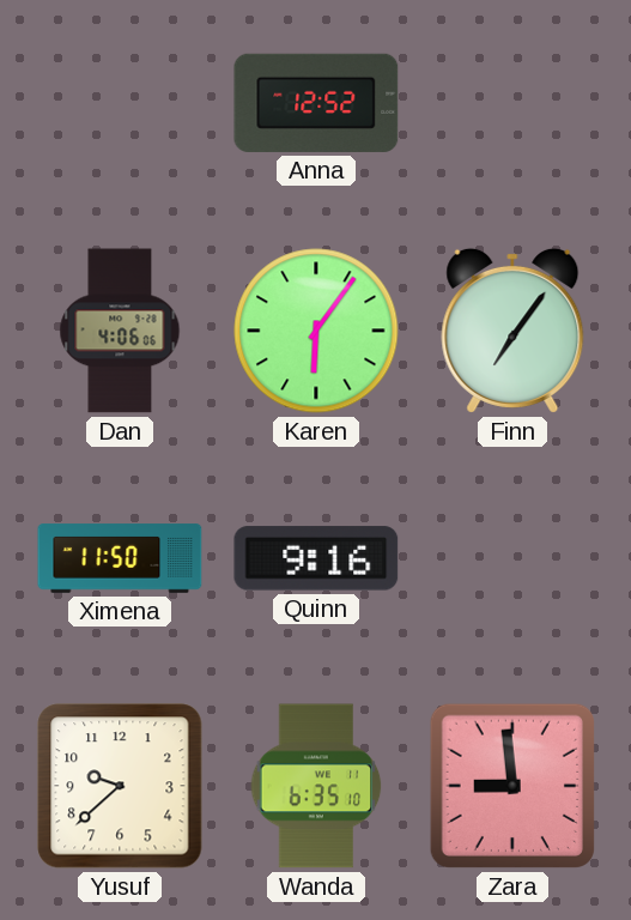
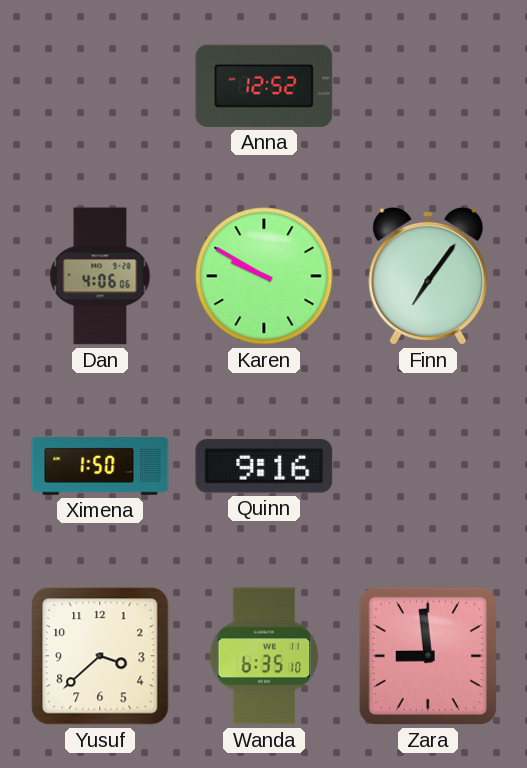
Karen: 6:06 -> 9:50
Ximena: 11:50 -> 1:50
Yusuf: 9:38 -> 3:38
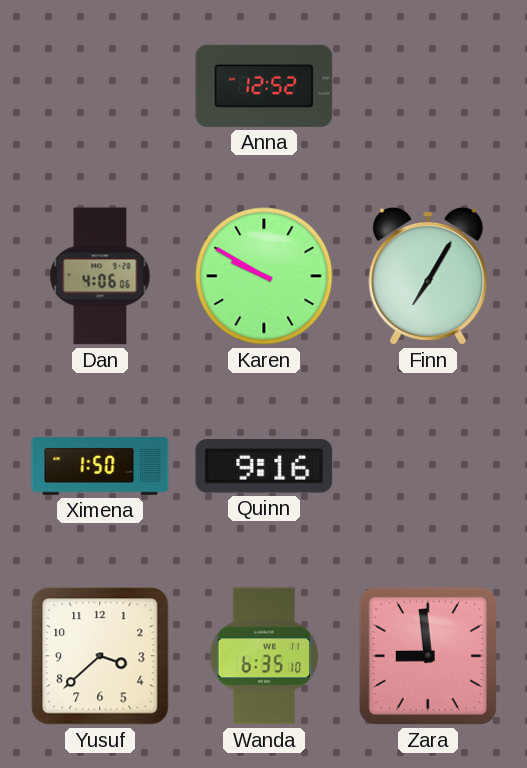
Finn: 7:06 -> 7:05
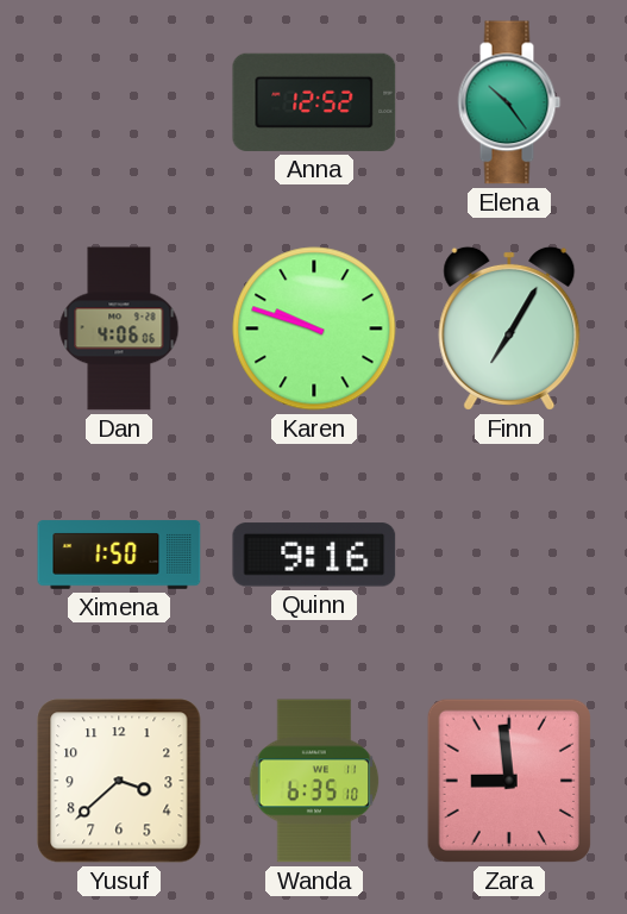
Elena: none -> 10:24
Karen: 9:50 -> 9:48
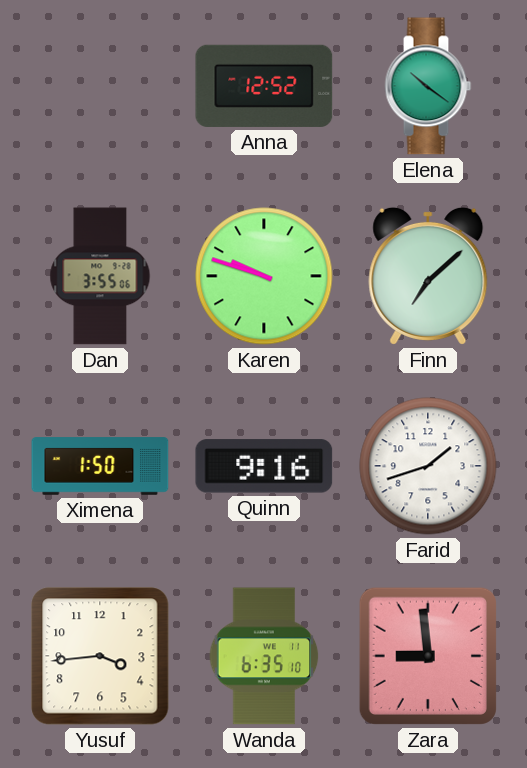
Elena: 10:24 -> 10:21
Dan: 4:06 -> 3:55
Finn: 7:05 -> 7:08
Farid: none -> 1:42
Yusuf: 3:38 -> 3:44
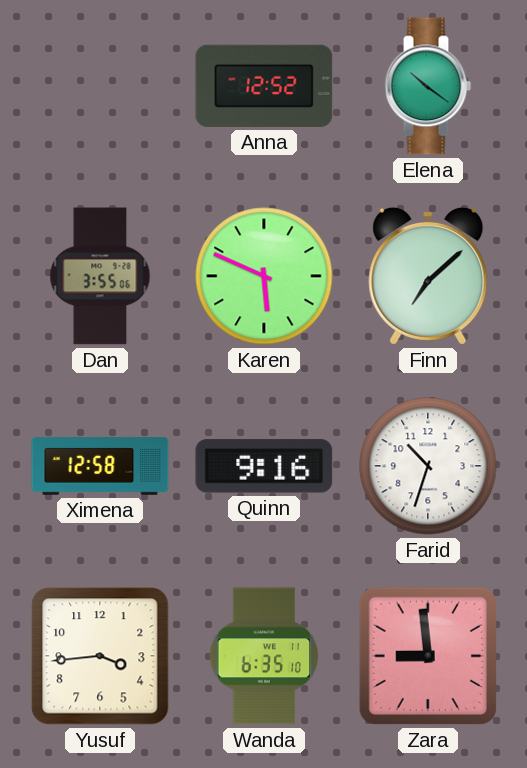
Karen: 9:48 -> 5:49
Ximena: 1:50 -> 12:58
Farid: 1:42 -> 10:33
